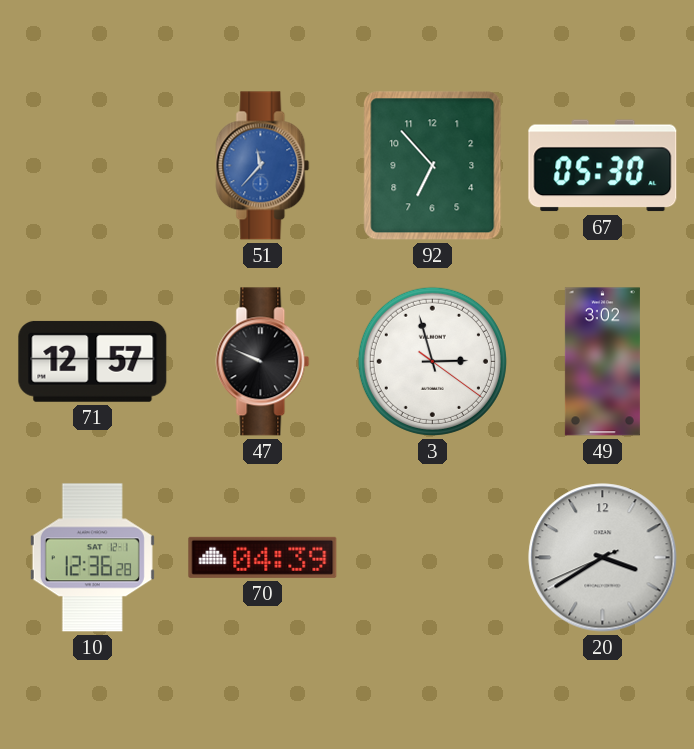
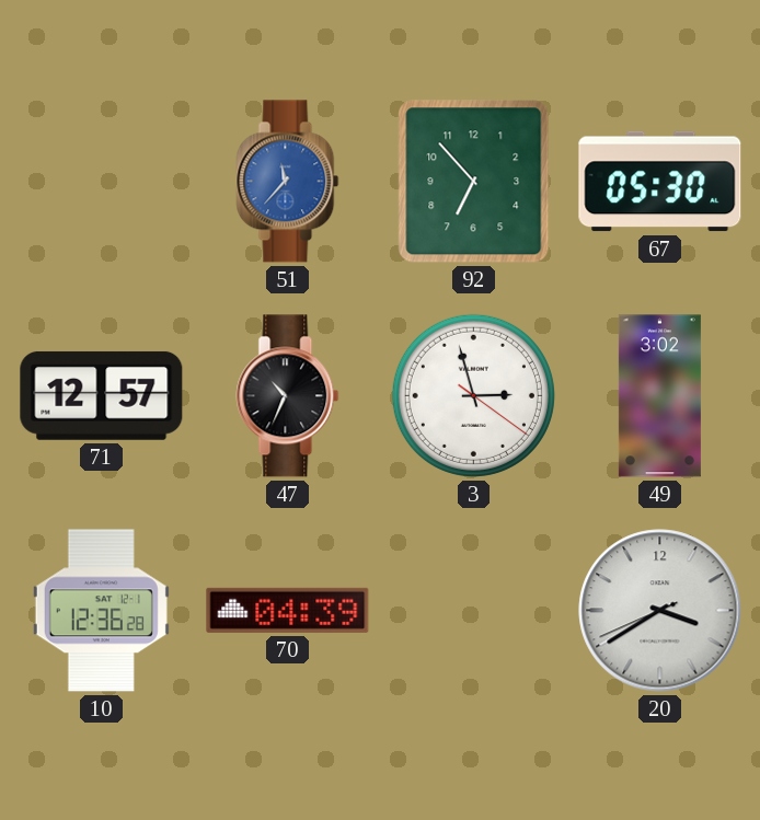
47: 9:49 -> 10:34
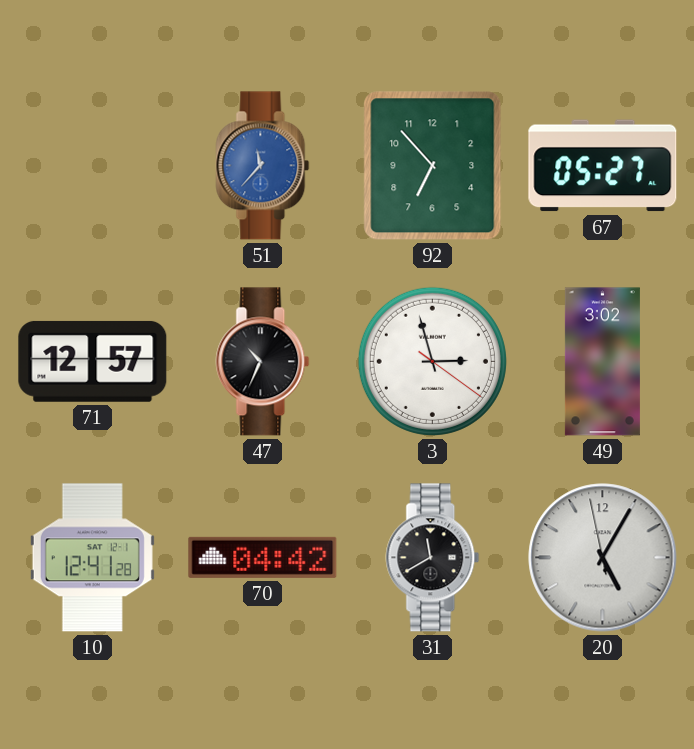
67: 05:30 -> 05:27
10: 12:36 -> 12:41
70: 04:39 -> 04:42
31: none -> 11:40
20: 3:39 -> 5:04
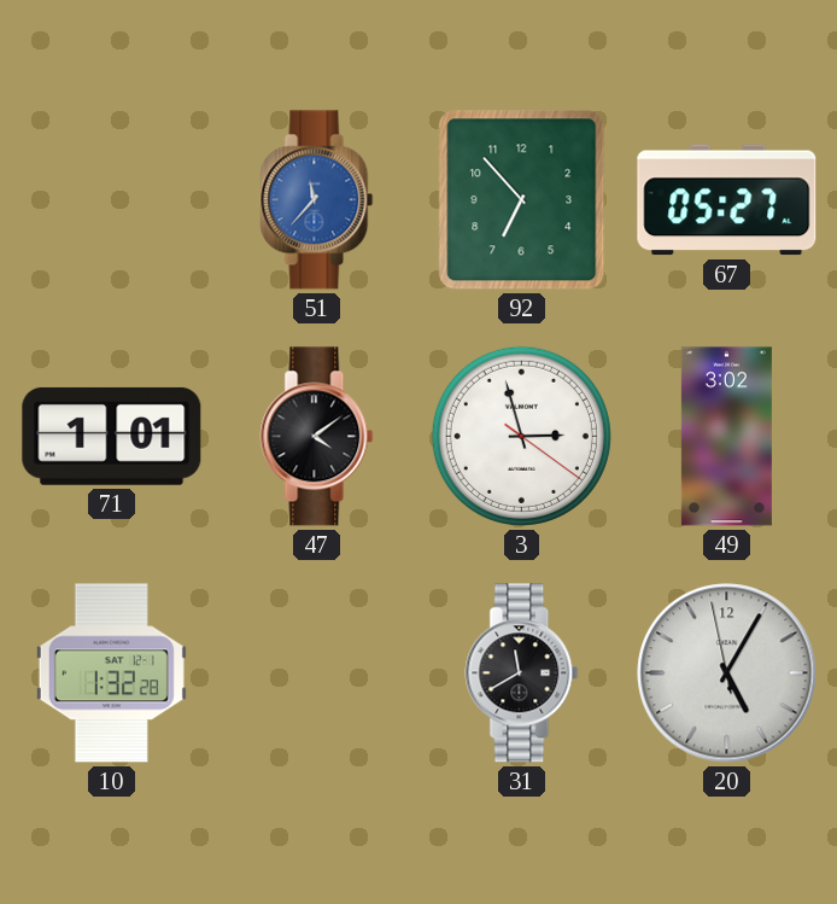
71: 12:57 -> 1:01
47: 10:34 -> 4:09
10: 12:41 -> 1:32
70: 04:42 -> none
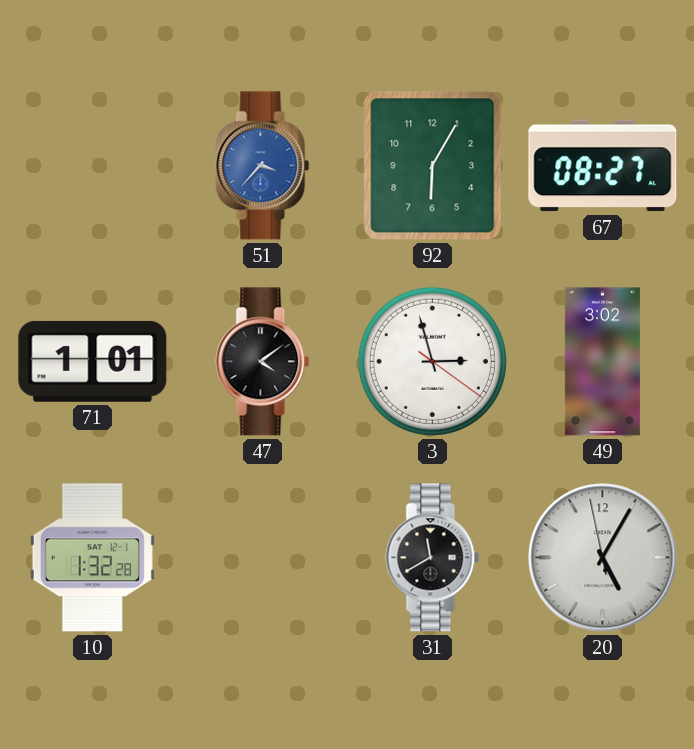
51: 11:37 -> 3:37
92: 6:53 -> 6:05
67: 05:27 -> 08:27
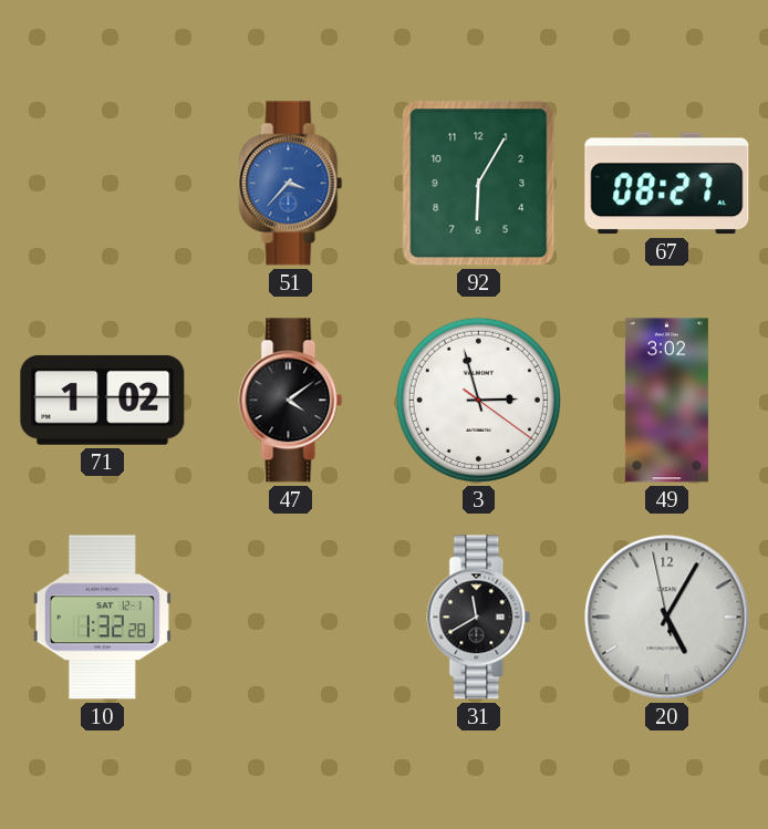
71: 1:01 -> 1:02
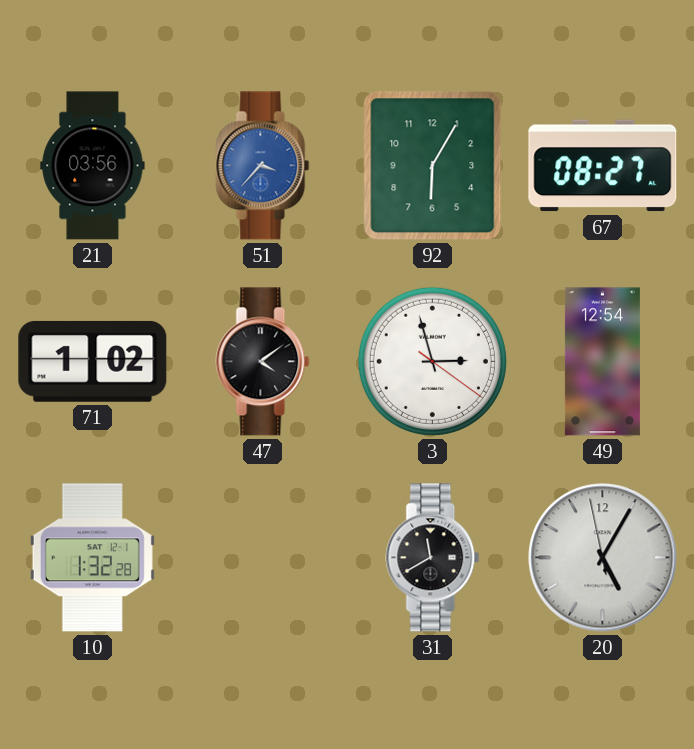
21: none -> 03:56
49: 3:02 -> 12:54
